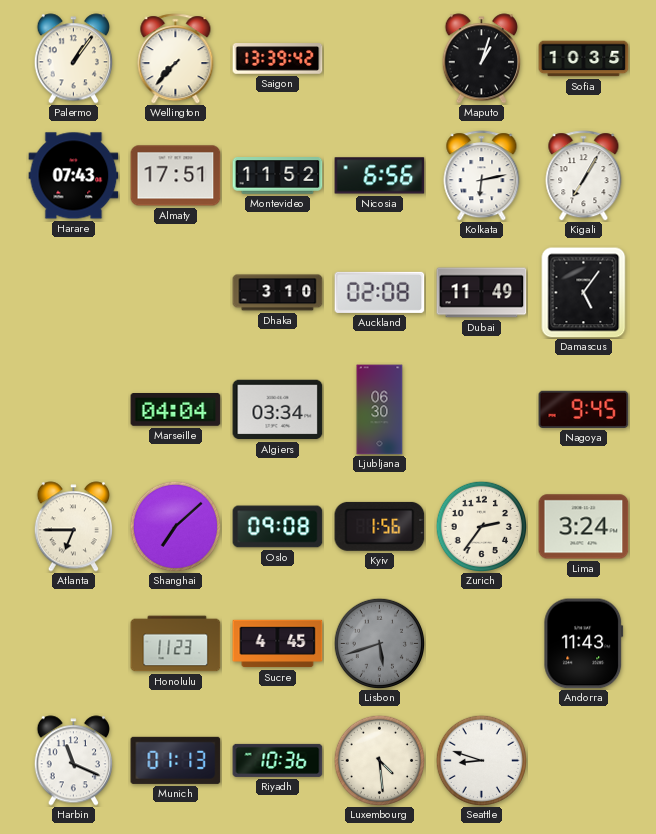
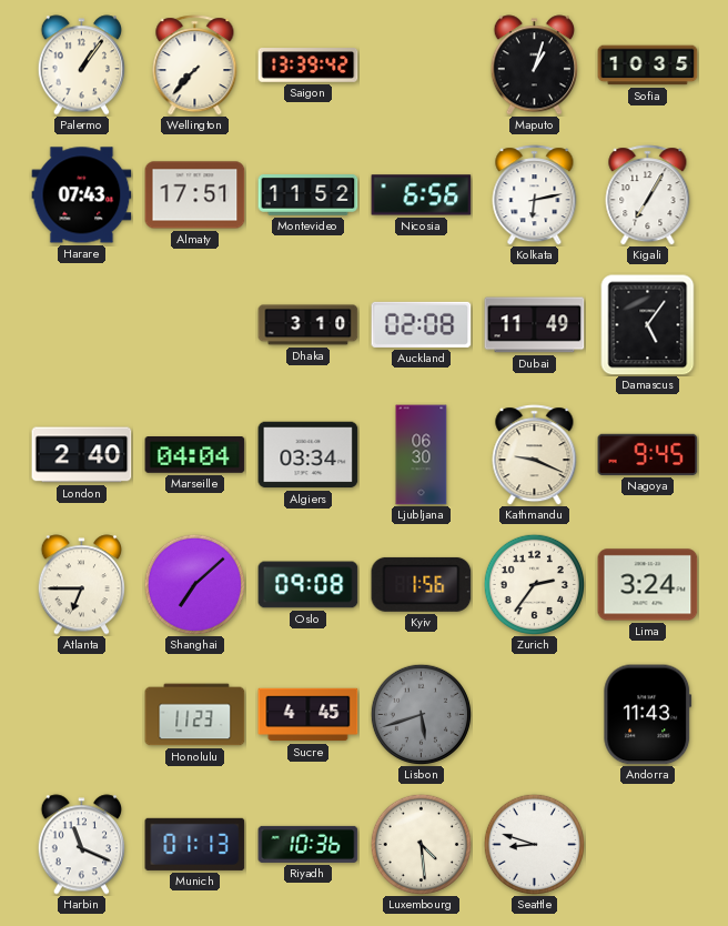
London: none -> 2:40
Kathmandu: none -> 9:19
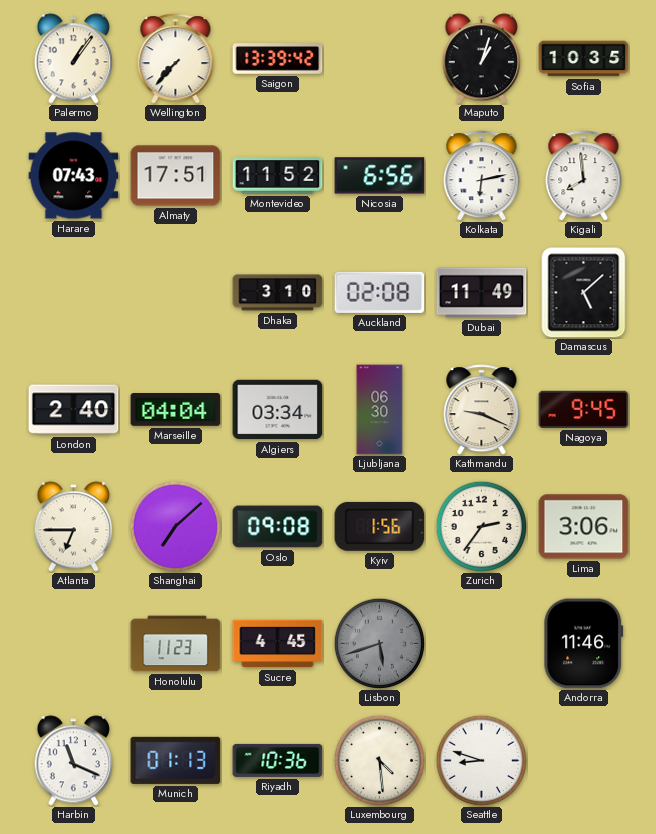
Kigali: 7:05 -> 7:59
Damascus: 5:06 -> 5:08
Lima: 3:24 -> 3:06
Andorra: 11:43 -> 11:46
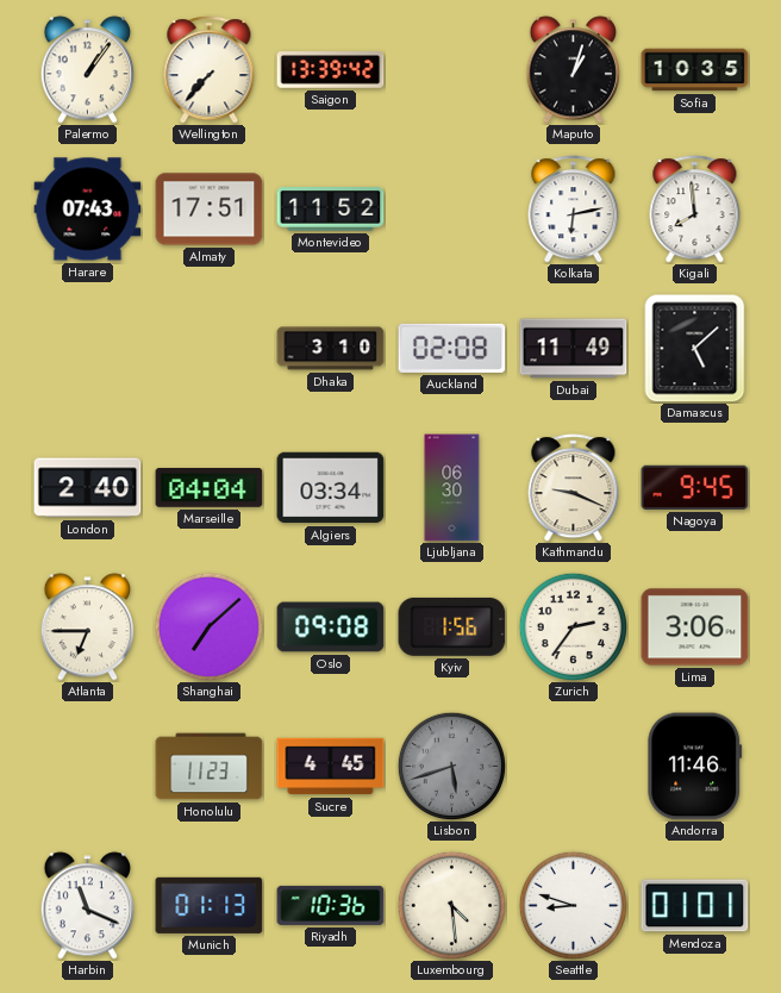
Nicosia: 6:56 -> none
Mendoza: none -> 01:01
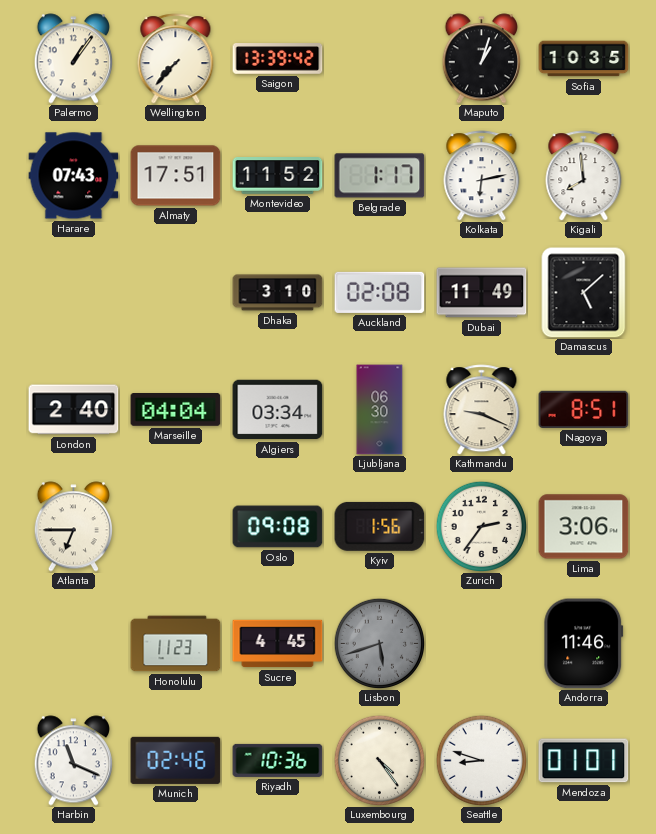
Belgrade: none -> 1:17
Nagoya: 9:45 -> 8:51
Shanghai: 7:08 -> none
Munich: 01:13 -> 02:46
Luxembourg: 4:29 -> 4:24
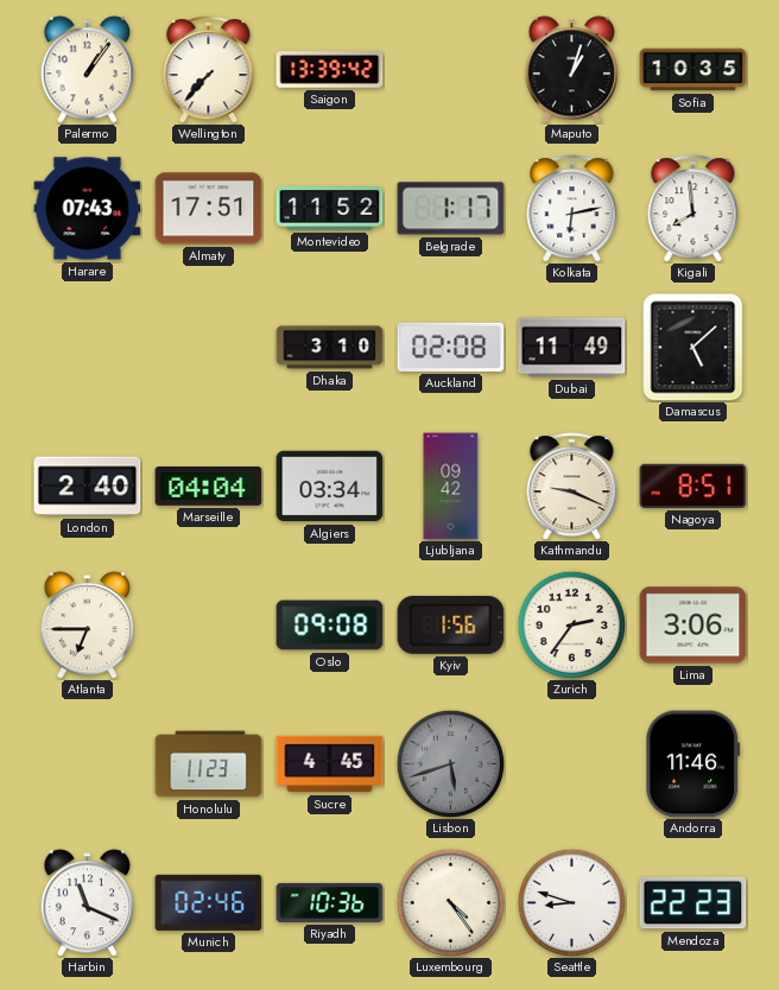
Ljubljana: 06:30 -> 09:42
Mendoza: 01:01 -> 22:23
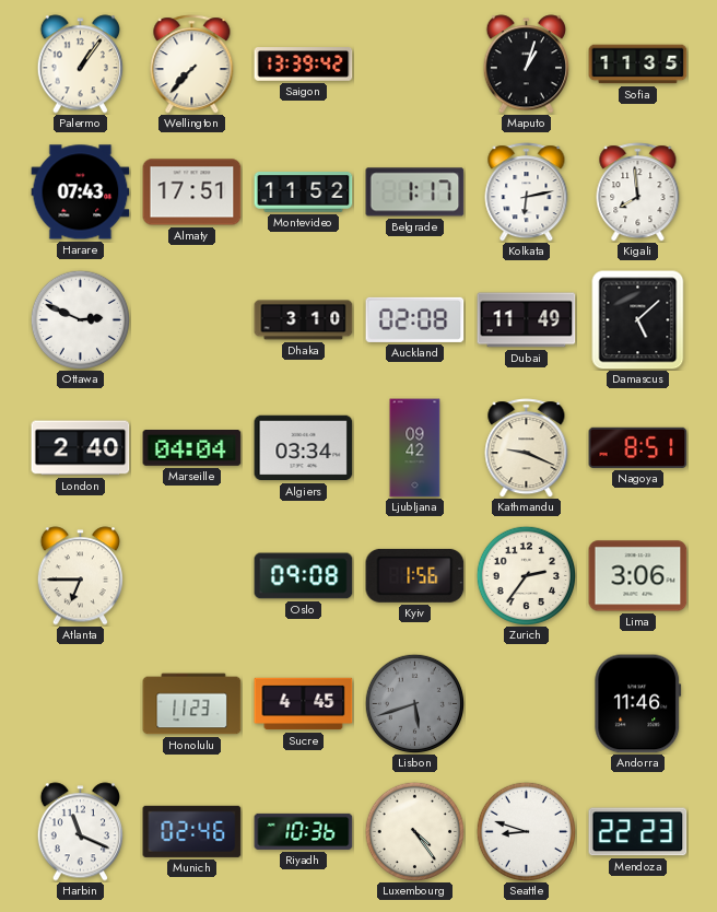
Sofia: 10:35 -> 11:35
Ottawa: none -> 2:49
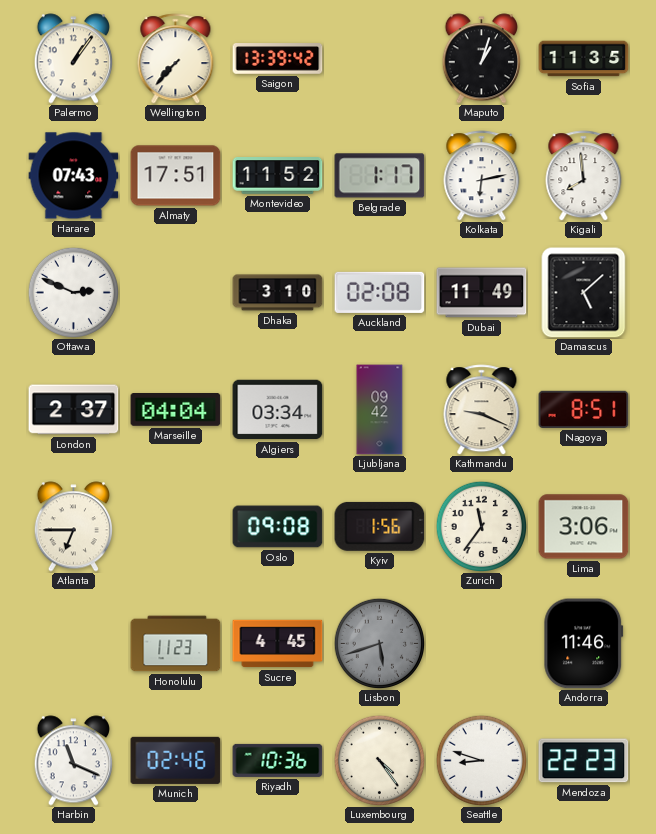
London: 2:40 -> 2:37
Zurich: 2:36 -> 11:36
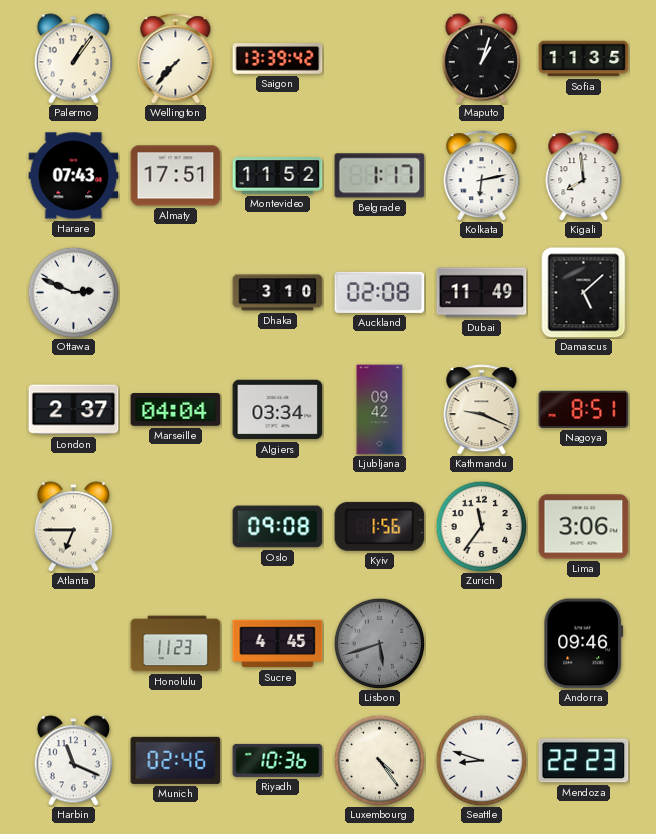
Andorra: 11:46 -> 09:46
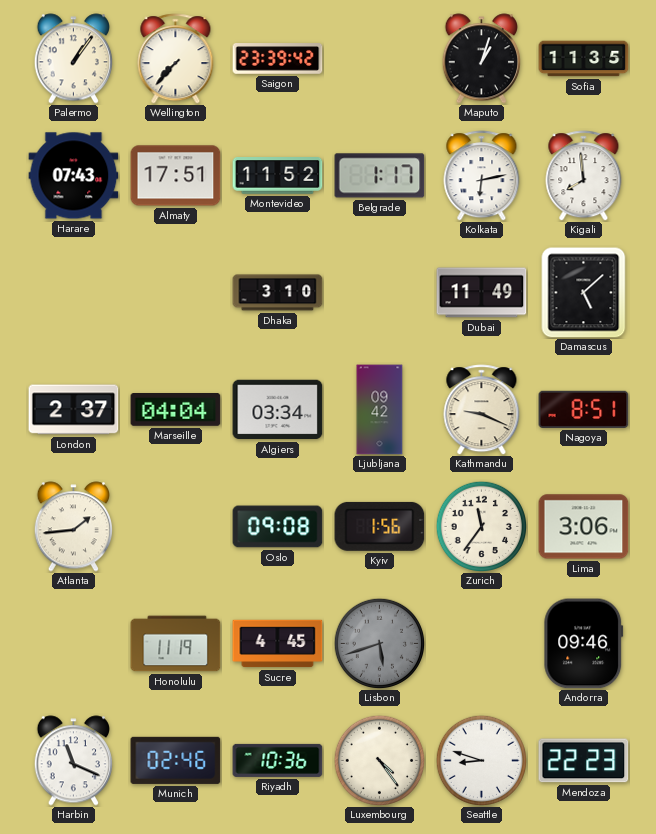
Saigon: 13:39 -> 23:39
Ottawa: 2:49 -> none
Auckland: 02:08 -> none
Atlanta: 6:45 -> 1:44
Honolulu: 11:23 -> 11:19
